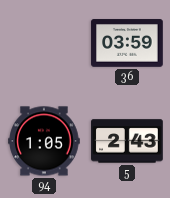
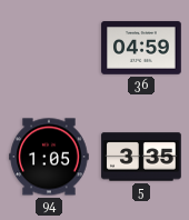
36: 03:59 -> 04:59
5: 2:43 -> 3:35
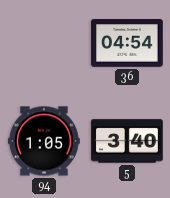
36: 04:59 -> 04:54
5: 3:35 -> 3:40
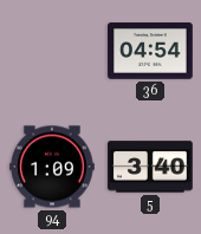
94: 1:05 -> 1:09
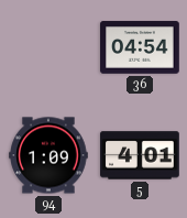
5: 3:40 -> 4:01
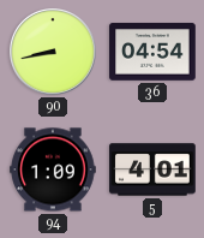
90: none -> 8:43
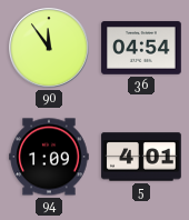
90: 8:43 -> 11:54
